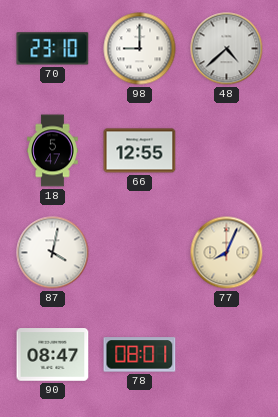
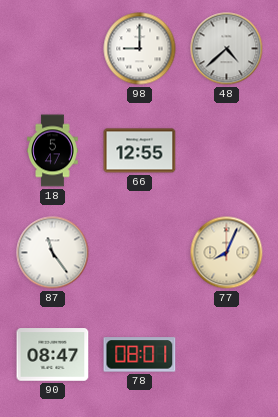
70: 23:10 -> none
87: 4:02 -> 11:24
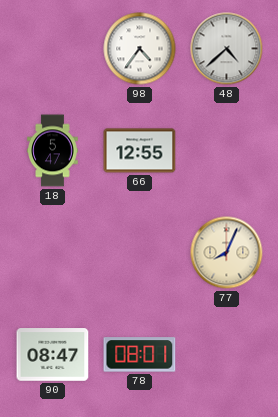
98: 9:00 -> 4:36
87: 11:24 -> none
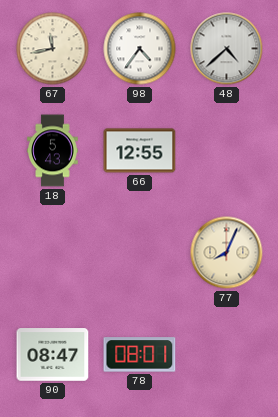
67: none -> 11:43
18: 5:47 -> 5:43
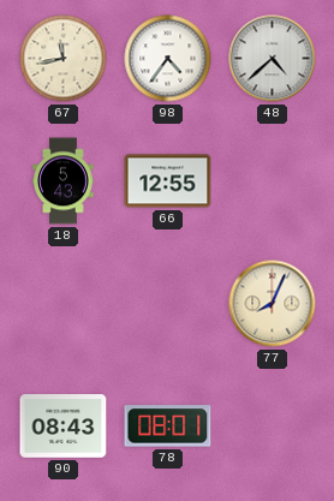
90: 08:47 -> 08:43
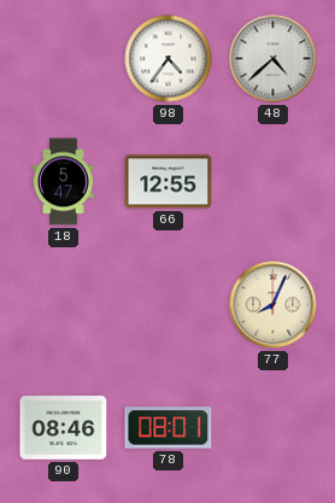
67: 11:43 -> none
18: 5:43 -> 5:47
90: 08:43 -> 08:46
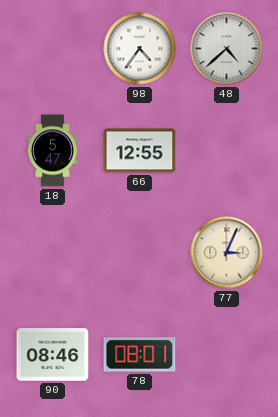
77: 8:04 -> 3:04
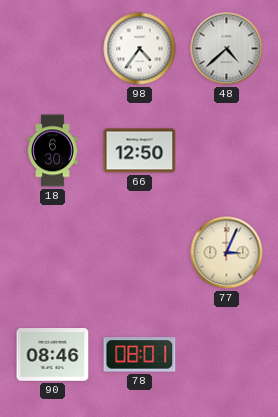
18: 5:47 -> 6:30
66: 12:55 -> 12:50
